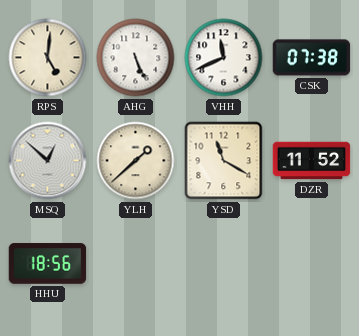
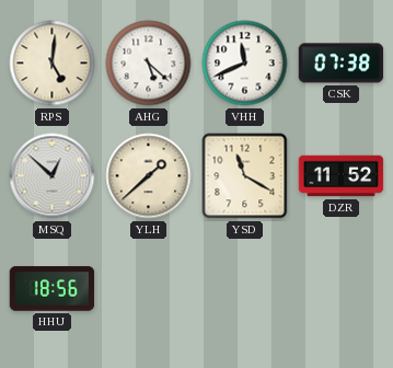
AHG: 5:26 -> 5:22
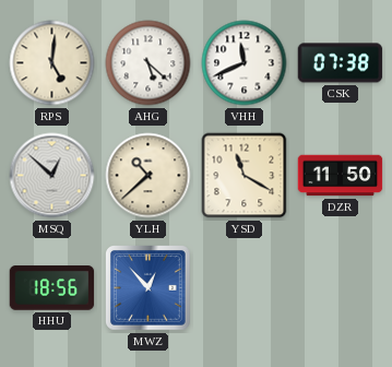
YLH: 1:38 -> 10:38
DZR: 11:52 -> 11:50
MWZ: none -> 12:53
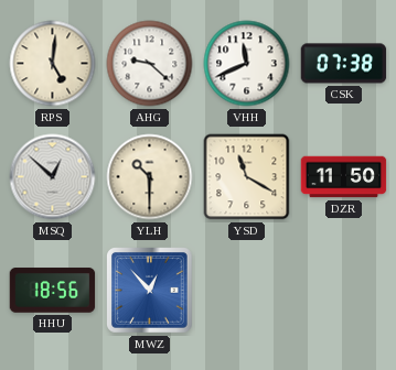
AHG: 5:22 -> 9:22
YLH: 10:38 -> 10:30
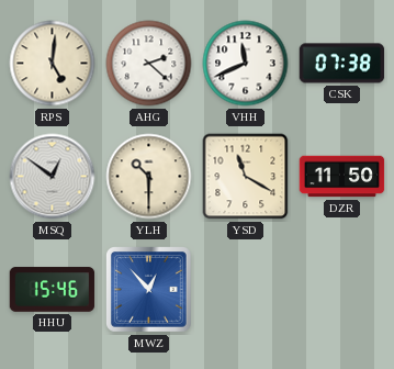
AHG: 9:22 -> 2:22
MSQ: 12:52 -> 12:51
HHU: 18:56 -> 15:46
